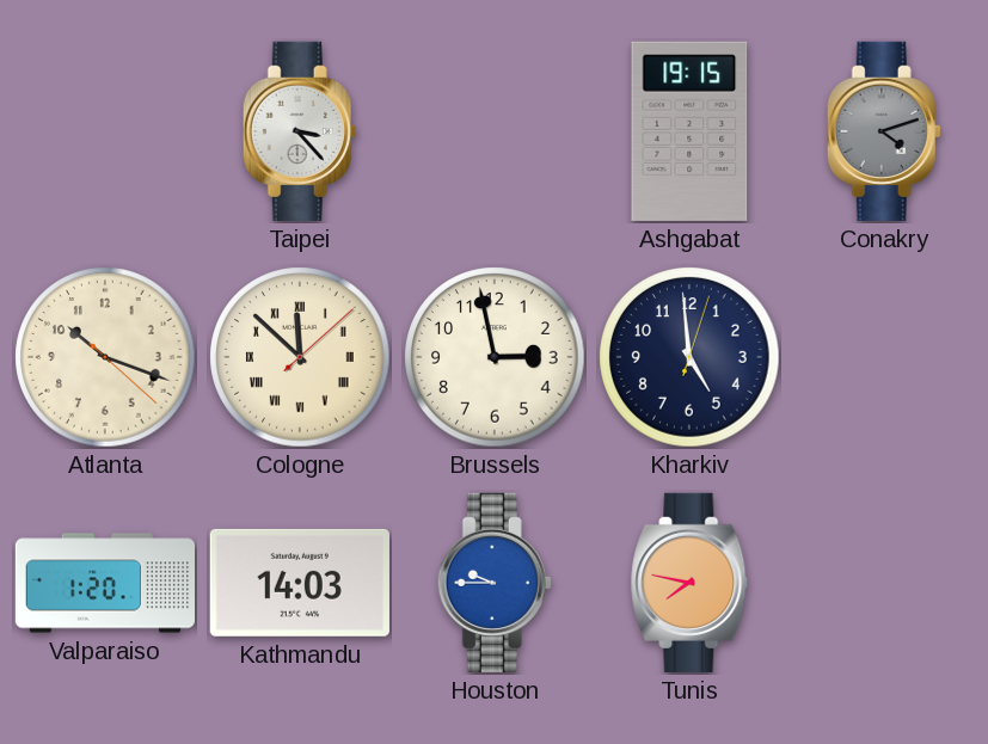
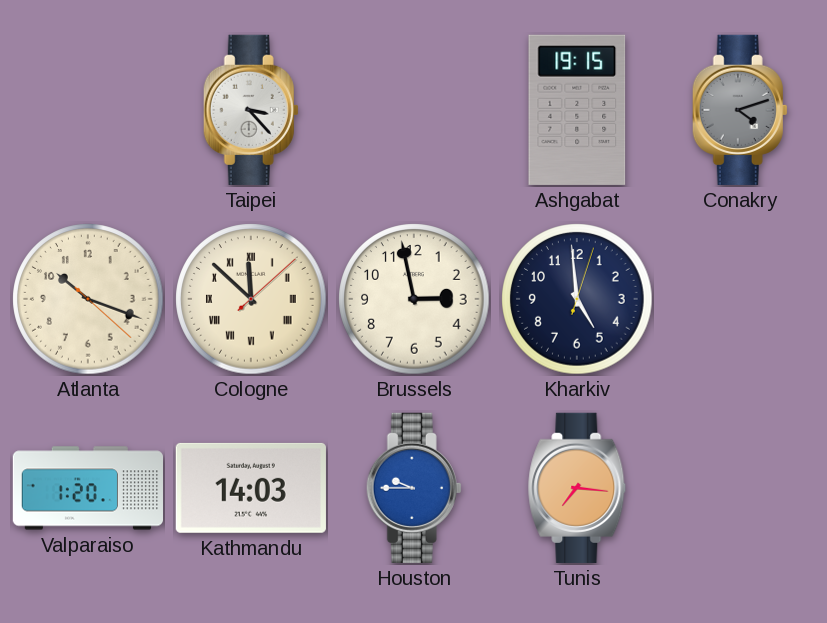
Tunis: 7:47 -> 7:16
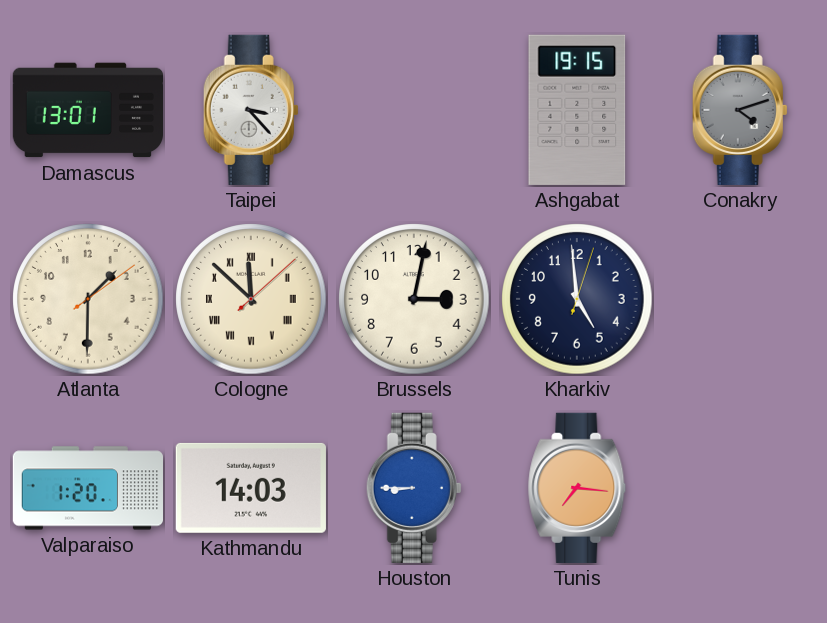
Damascus: none -> 13:01
Atlanta: 10:18 -> 1:30
Brussels: 2:58 -> 3:02
Houston: 9:45 -> 8:45
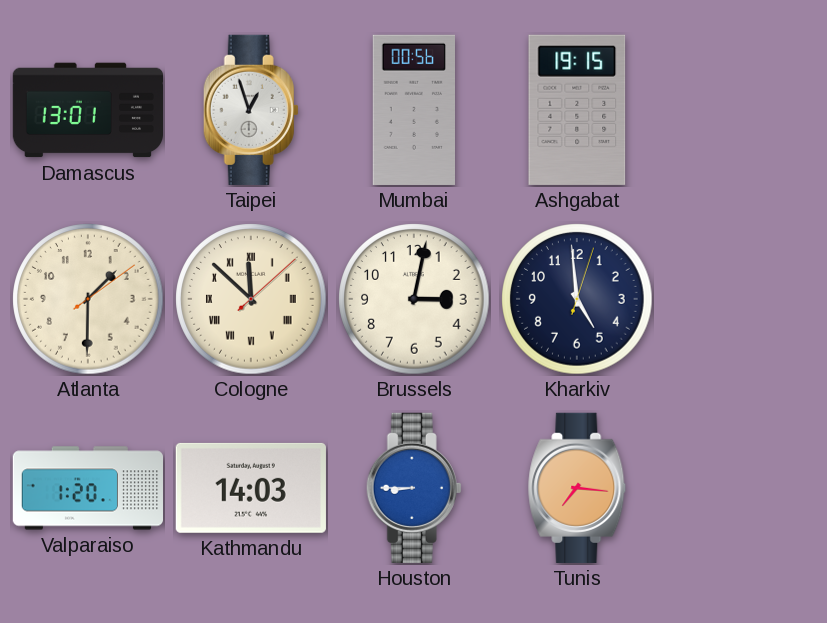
Taipei: 3:23 -> 12:57
Mumbai: none -> 00:56
Conakry: 4:12 -> none
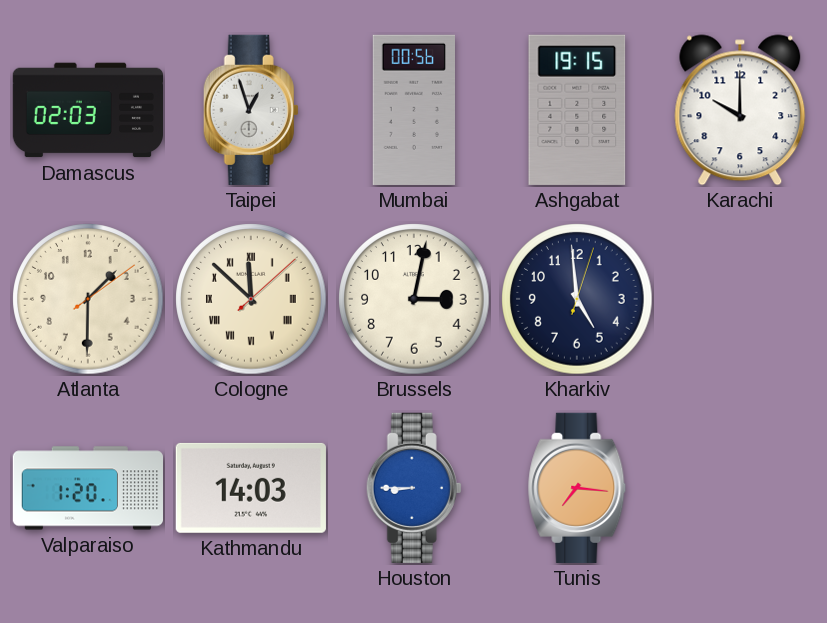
Damascus: 13:01 -> 02:03
Karachi: none -> 10:00
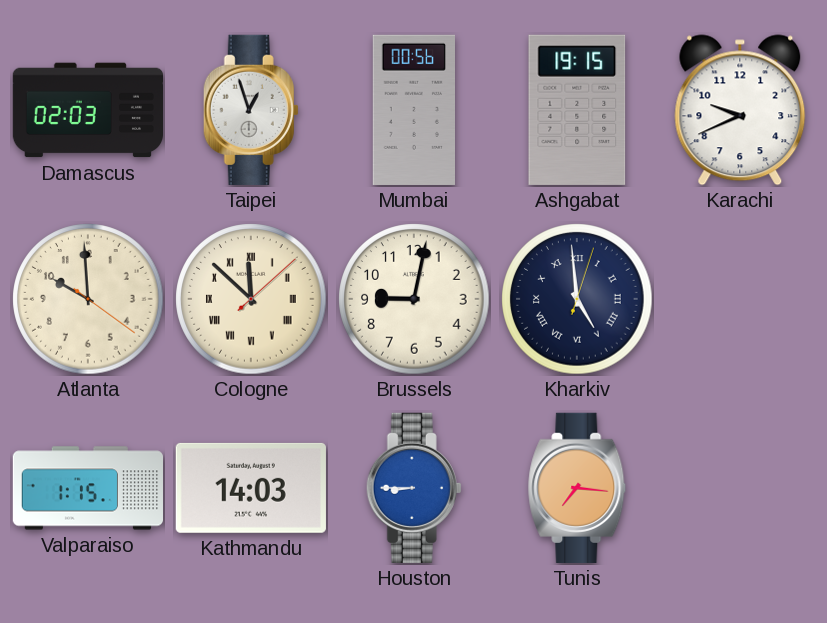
Karachi: 10:00 -> 9:41
Atlanta: 1:30 -> 9:59
Brussels: 3:02 -> 9:02
Kharkiv numerals: Arabic -> Roman
Valparaiso: 1:20 -> 1:15
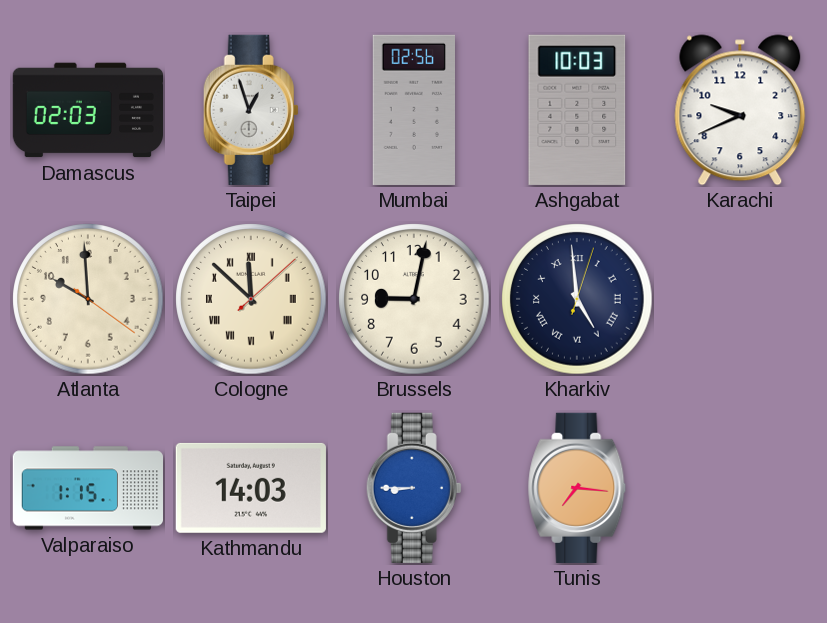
Mumbai: 00:56 -> 02:56
Ashgabat: 19:15 -> 10:03
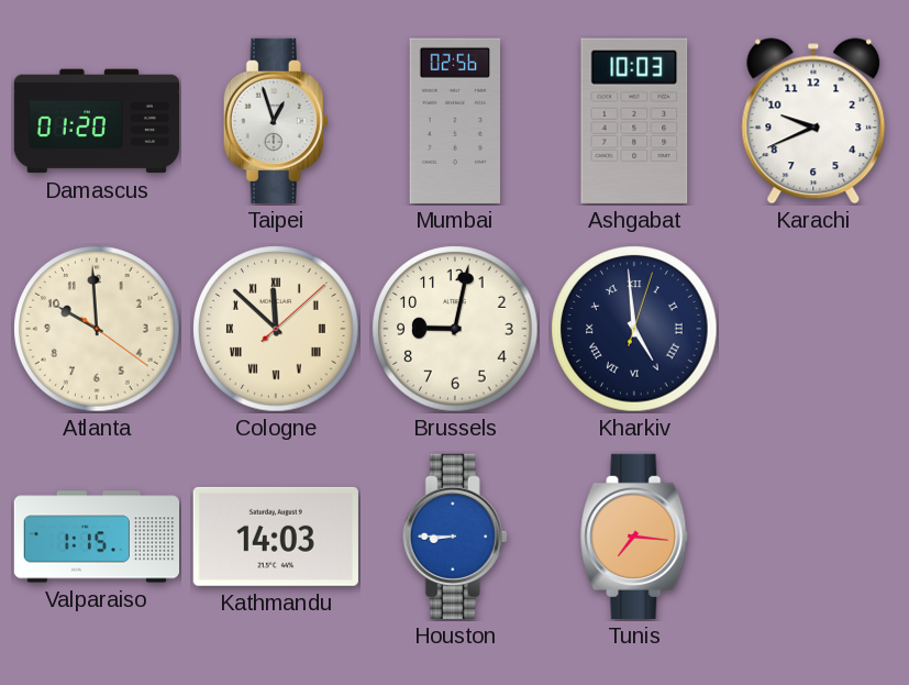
Damascus: 02:03 -> 01:20
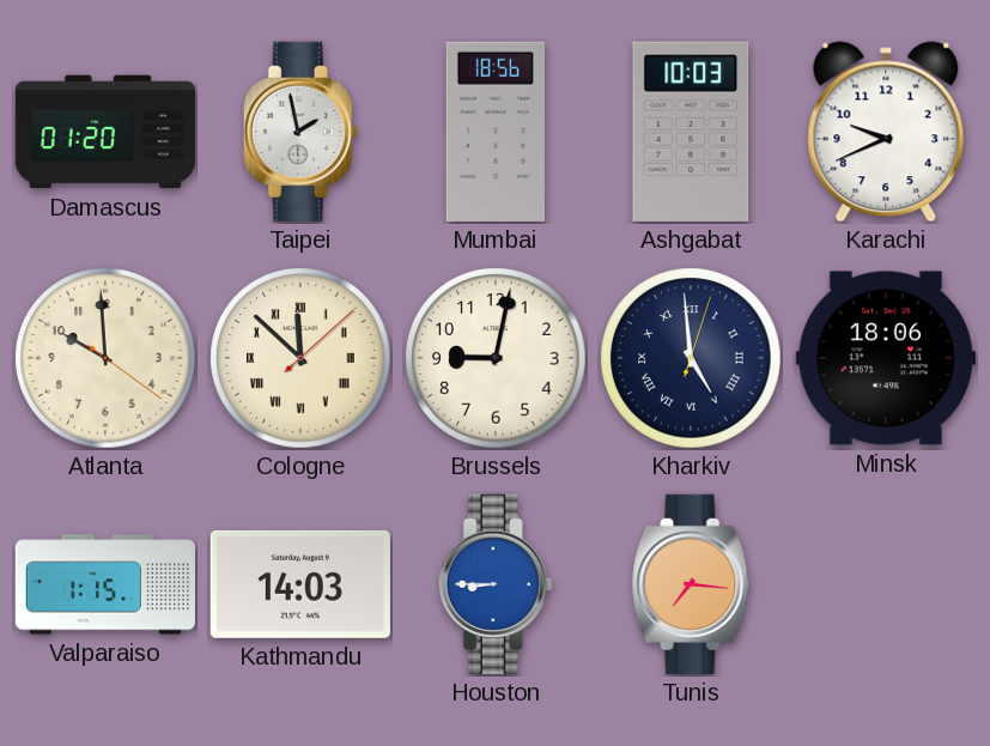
Taipei: 12:57 -> 1:58
Mumbai: 02:56 -> 18:56
Minsk: none -> 18:06
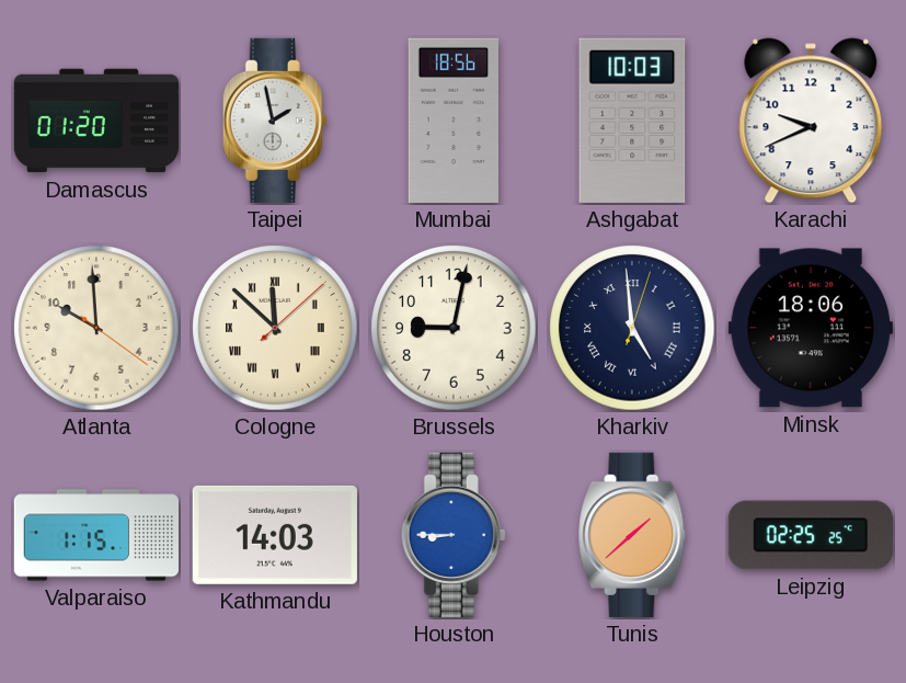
Tunis: 7:16 -> 1:38
Leipzig: none -> 02:25
